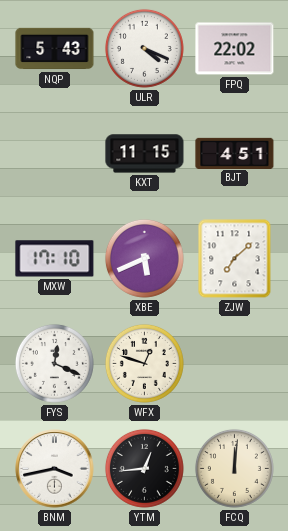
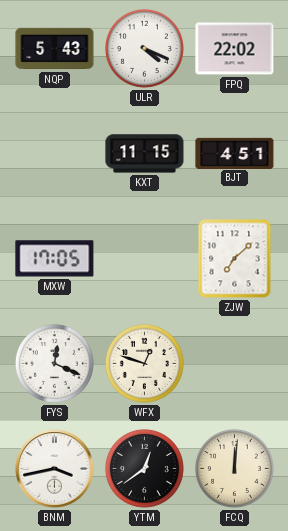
MXW: 17:10 -> 17:05
XBE: 5:41 -> none
YTM: 12:44 -> 12:39
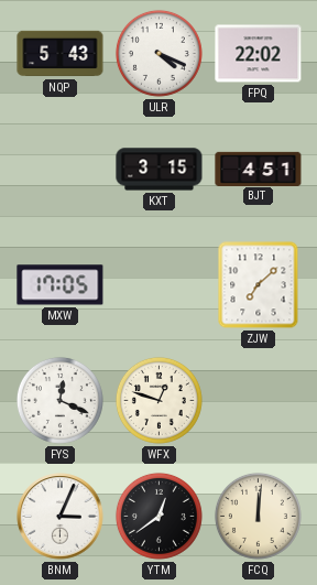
KXT: 11:15 -> 3:15
BNM: 3:43 -> 3:04
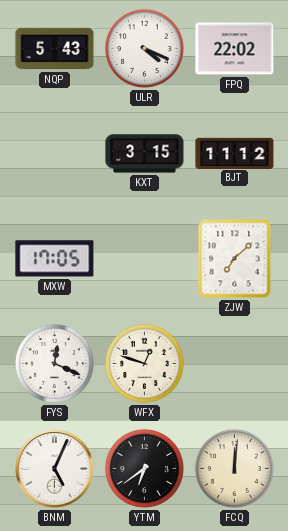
BJT: 4:51 -> 11:12
BNM: 3:04 -> 5:04
YTM: 12:39 -> 6:39
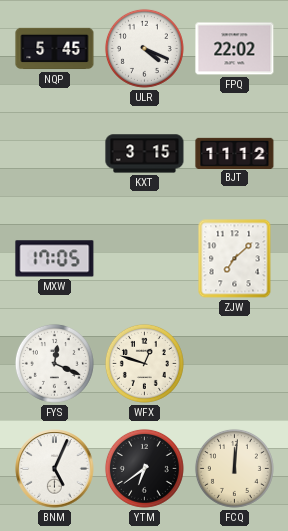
NQP: 5:43 -> 5:45
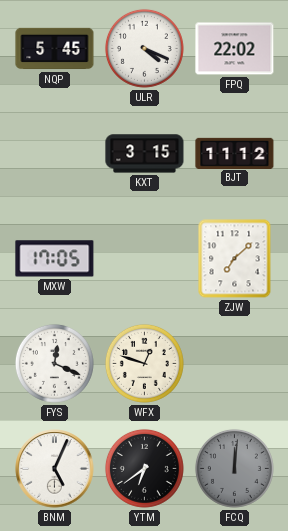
FCQ dial: cream -> grey
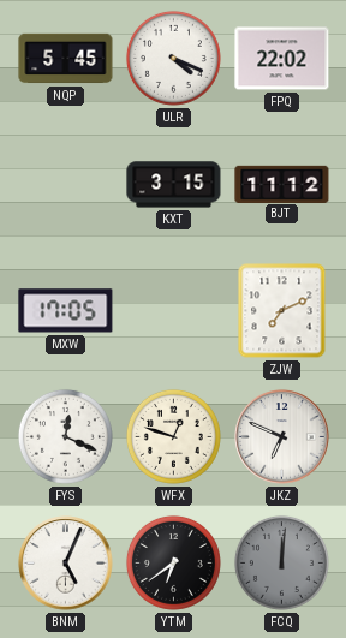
ZJW: 7:08 -> 7:11
JKZ: none -> 6:49
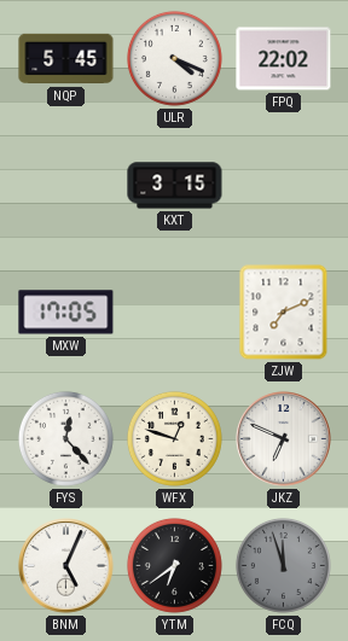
BJT: 11:12 -> none
FYS: 12:19 -> 12:23
FCQ: 12:01 -> 11:57
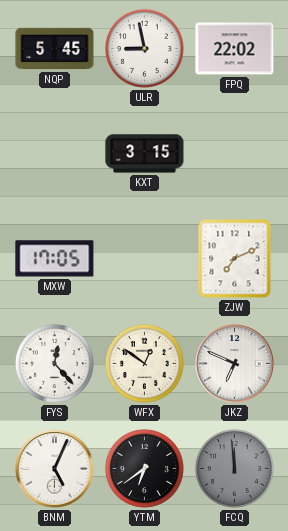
ULR: 4:19 -> 8:58
WFX: 12:48 -> 12:51
FCQ: 11:57 -> 11:59
